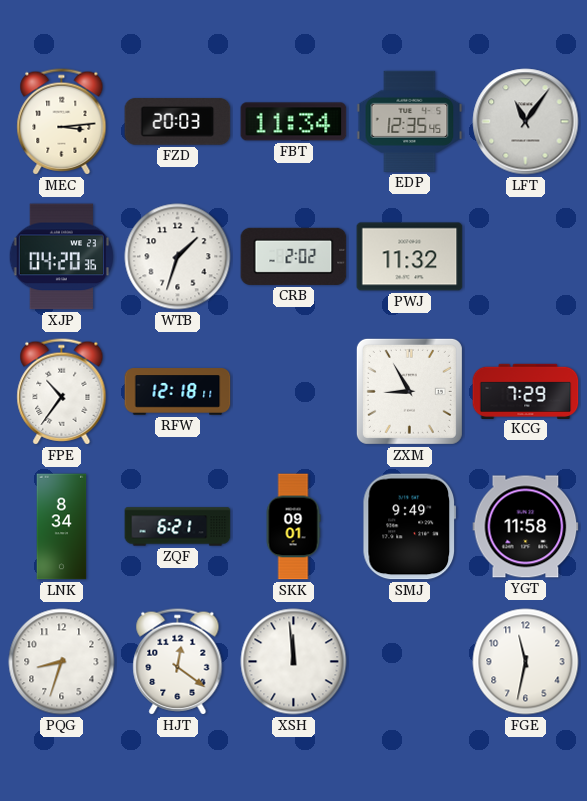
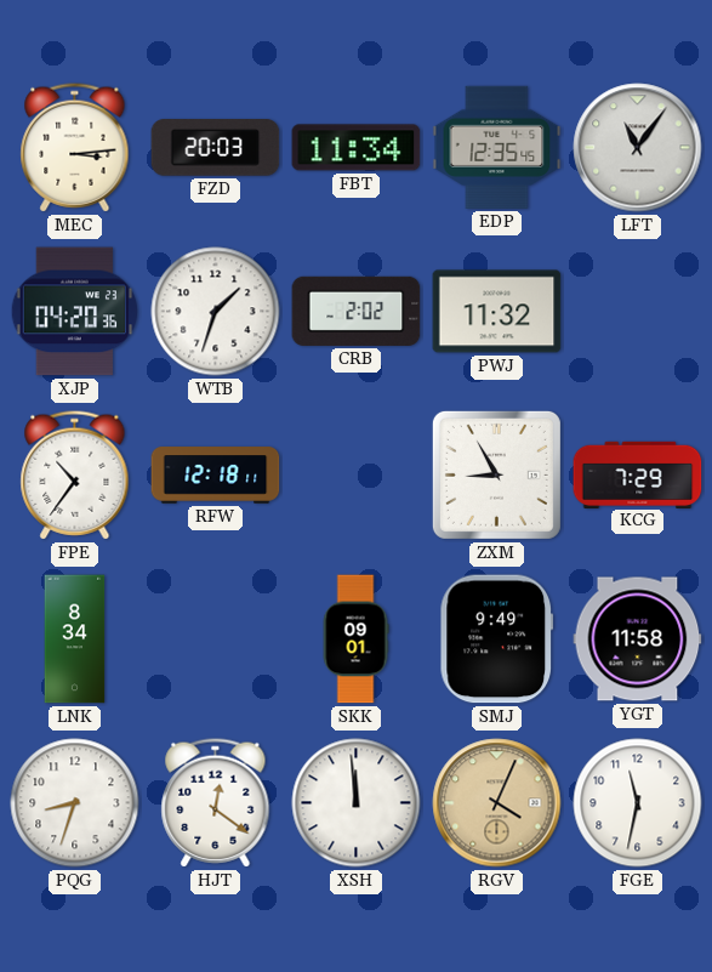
ZQF: 6:21 -> none
RGV: none -> 4:04
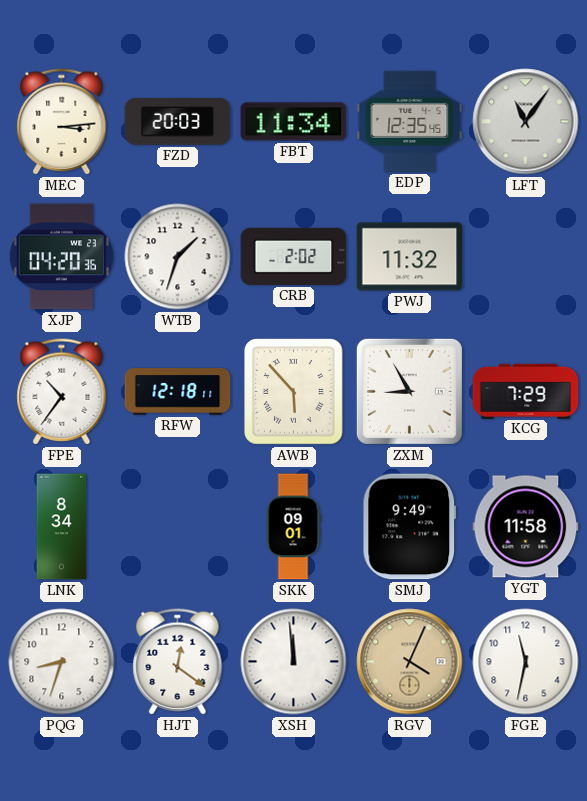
AWB: none -> 5:53
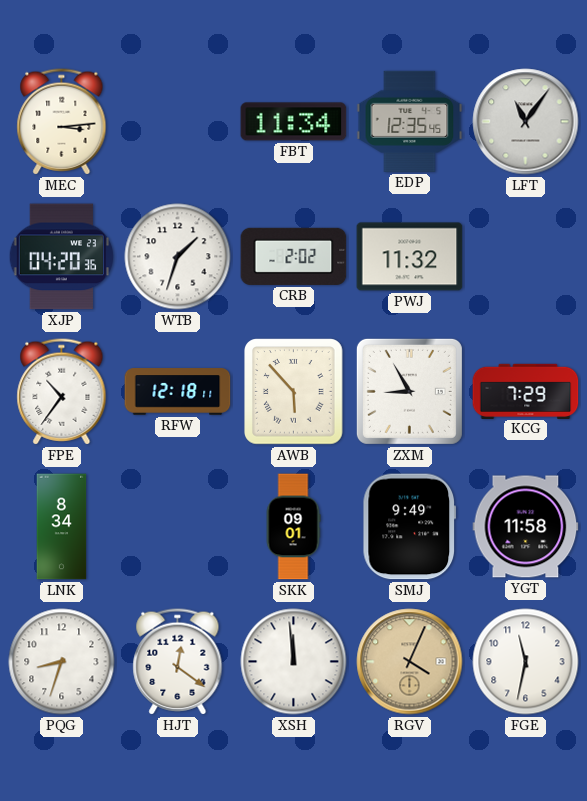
FZD: 20:03 -> none
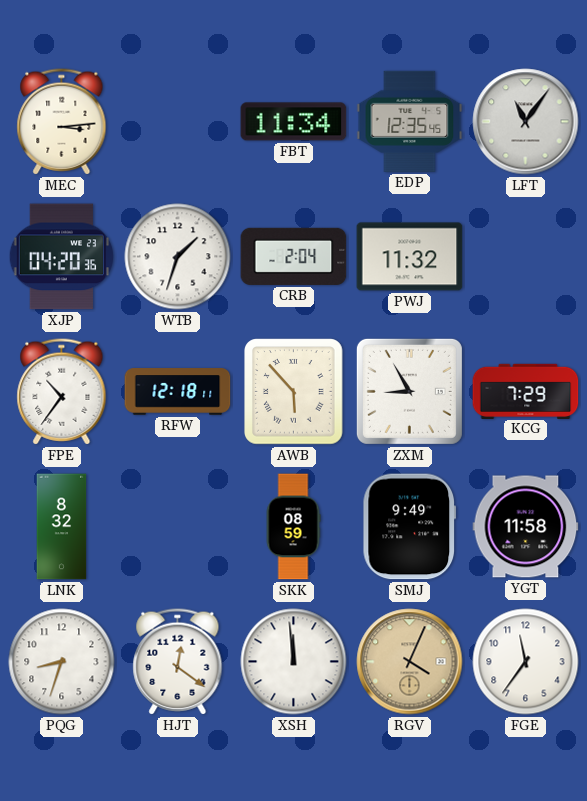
CRB: 2:02 -> 2:04
LNK: 8:34 -> 8:32
SKK: 09:01 -> 08:59
FGE: 11:32 -> 11:36
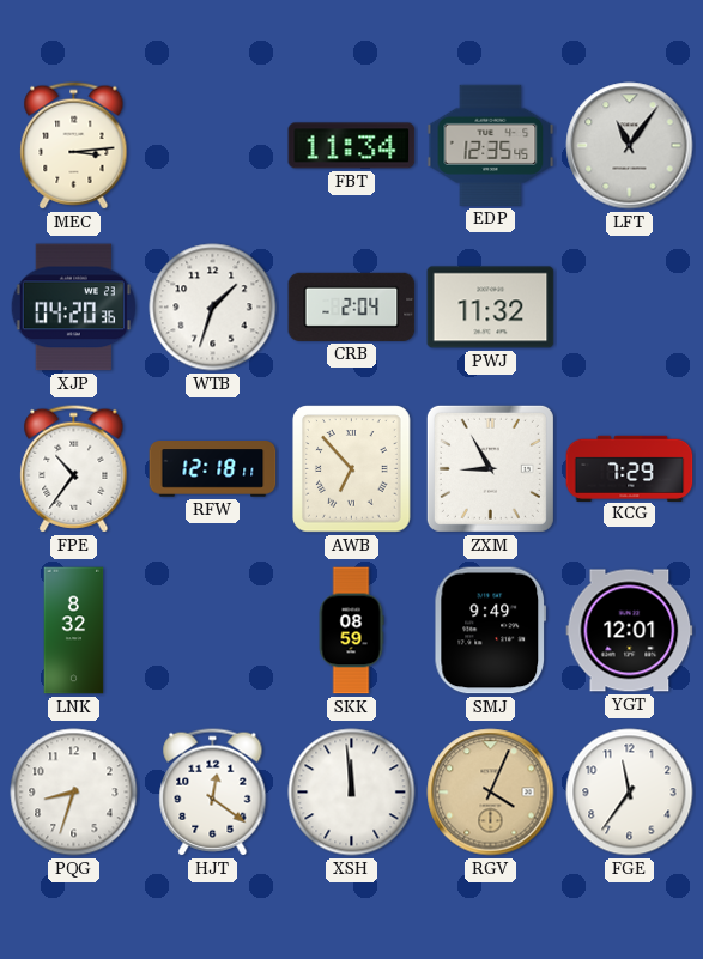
AWB: 5:53 -> 6:53
YGT: 11:58 -> 12:01
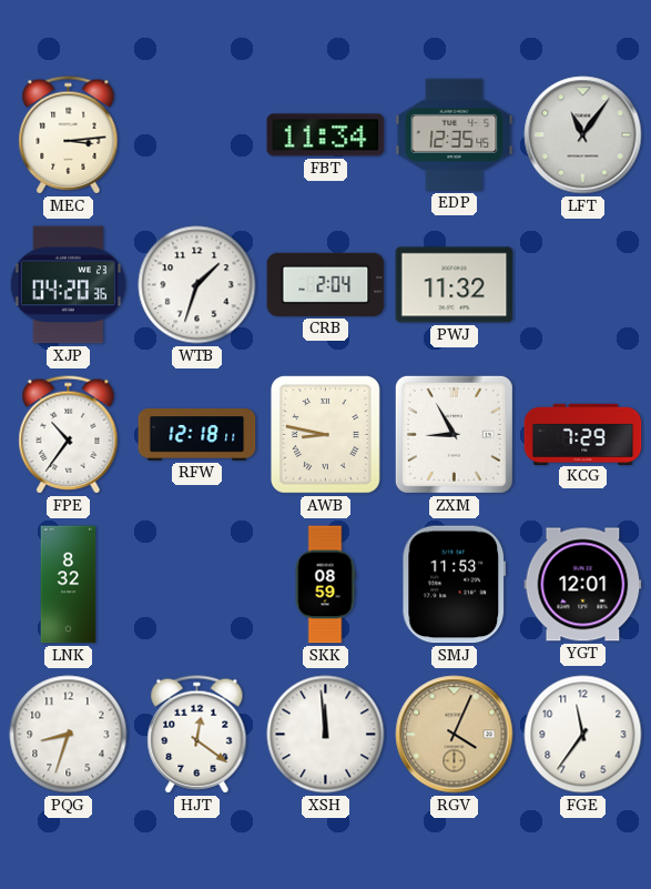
AWB: 6:53 -> 8:47
SMJ: 9:49 -> 11:53
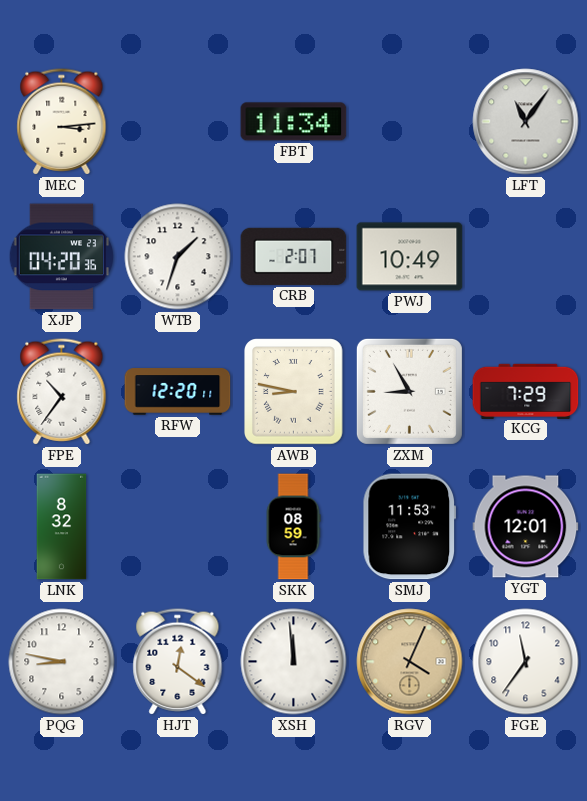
EDP: 12:35 -> none
CRB: 2:04 -> 2:07
PWJ: 11:32 -> 10:49
RFW: 12:18 -> 12:20
PQG: 8:33 -> 8:47
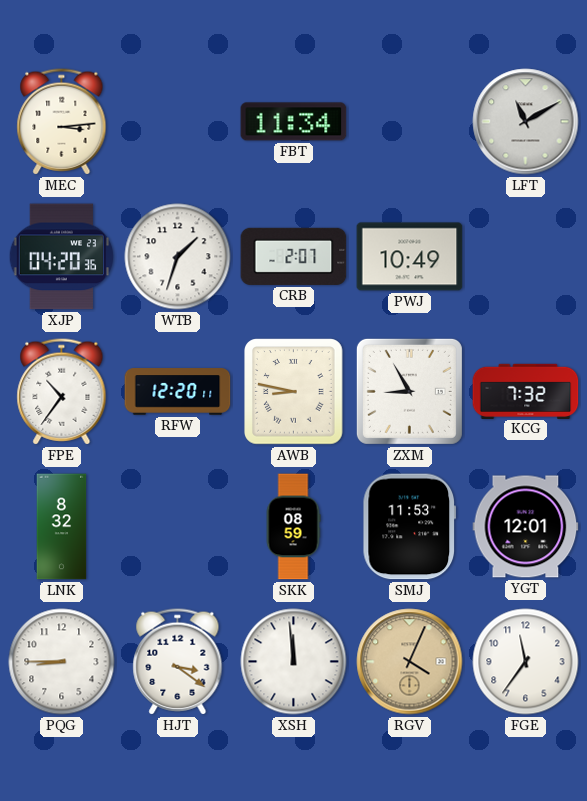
LFT: 11:06 -> 11:10
KCG: 7:29 -> 7:32
PQG: 8:47 -> 8:45
HJT: 12:21 -> 3:21
